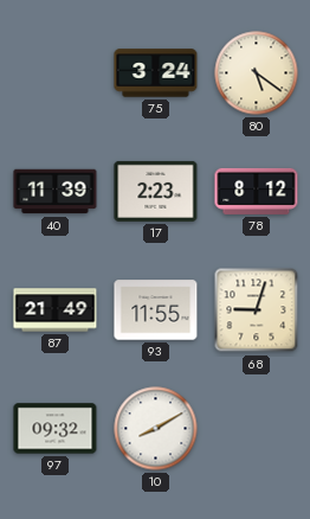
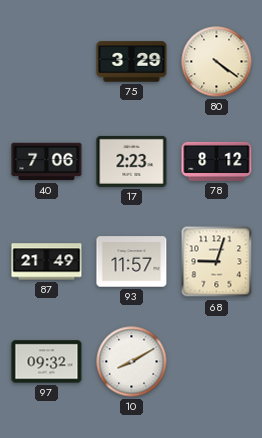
75: 3:24 -> 3:29
80: 5:21 -> 4:21
40: 11:39 -> 7:06
93: 11:55 -> 11:57
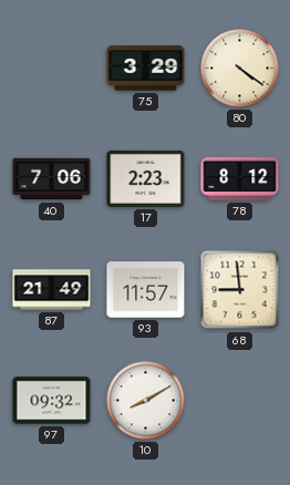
68: 9:03 -> 8:59
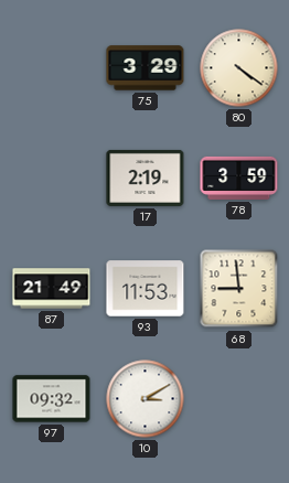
40: 7:06 -> none
17: 2:23 -> 2:19
78: 8:12 -> 3:59
93: 11:57 -> 11:53
10: 8:10 -> 3:10
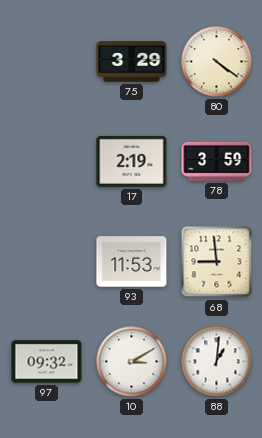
87: 21:49 -> none
88: none -> 1:01
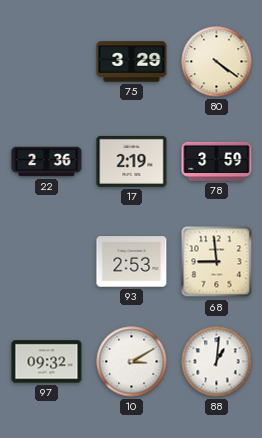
22: none -> 2:36
93: 11:53 -> 2:53
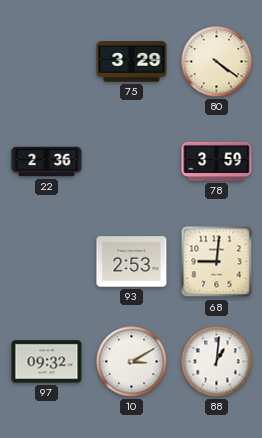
17: 2:19 -> none
68: 8:59 -> 9:01
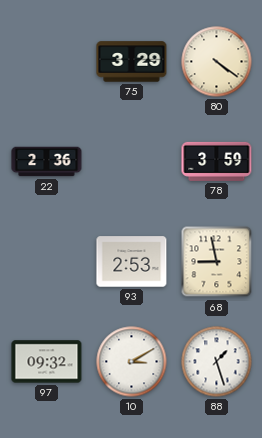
68: 9:01 -> 8:58
88: 1:01 -> 1:27
